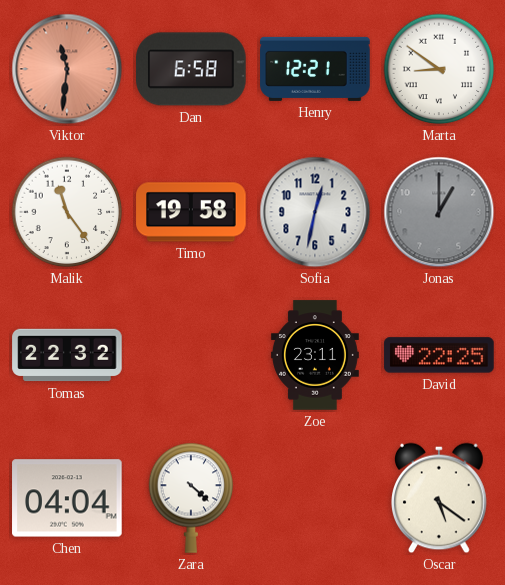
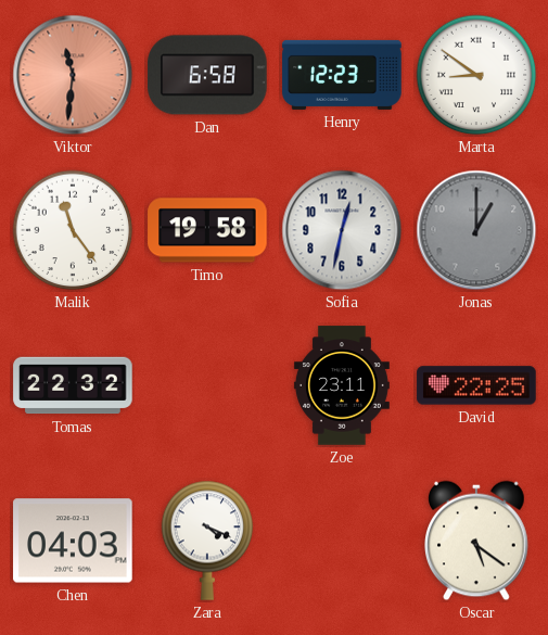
Henry: 12:21 -> 12:23
Chen: 04:04 -> 04:03
Zara: 4:22 -> 4:19
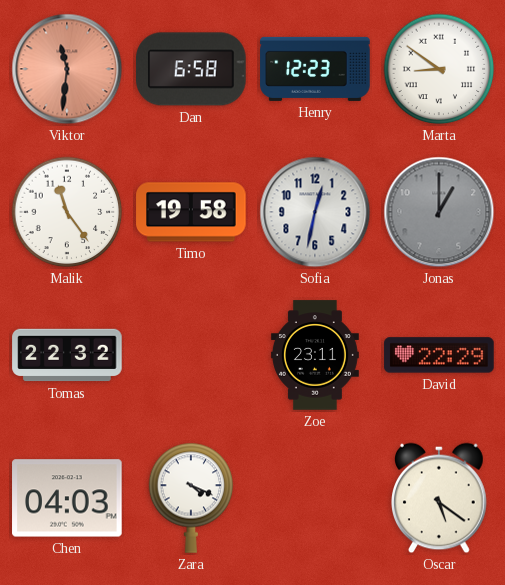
David: 22:25 -> 22:29
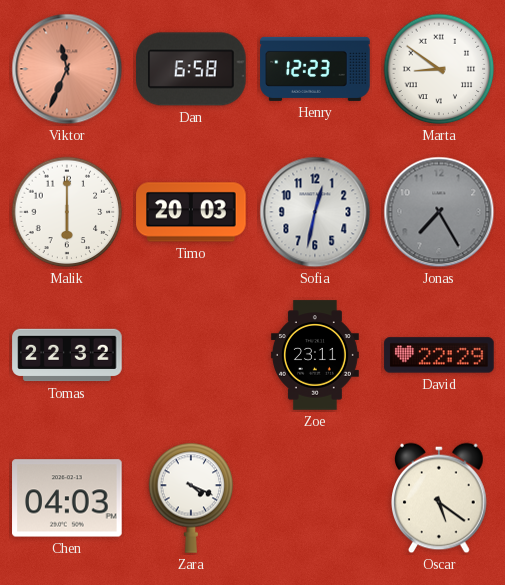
Viktor: 11:31 -> 11:34
Malik: 11:24 -> 6:00
Timo: 19:58 -> 20:03
Jonas: 1:00 -> 7:25
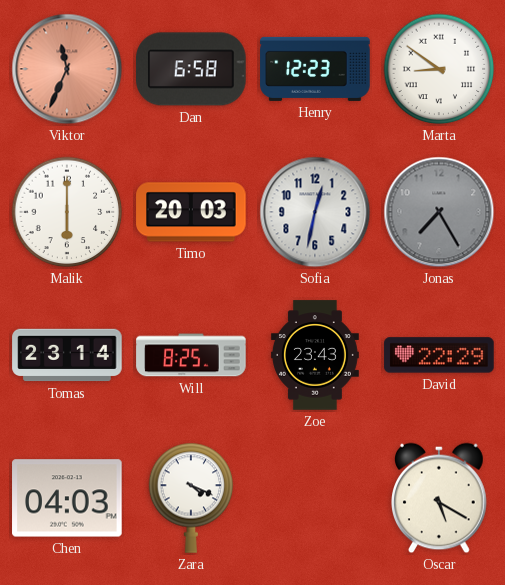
Tomas: 22:32 -> 23:14
Will: none -> 8:25
Zoe: 23:11 -> 23:43
Oscar: 5:21 -> 5:20
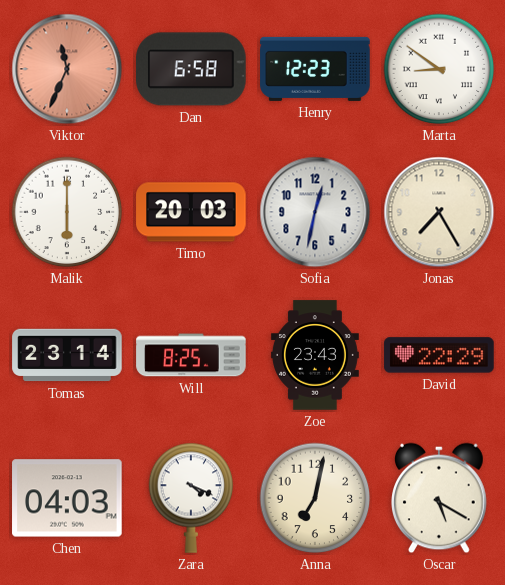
Jonas dial: grey -> cream
Anna: none -> 7:02
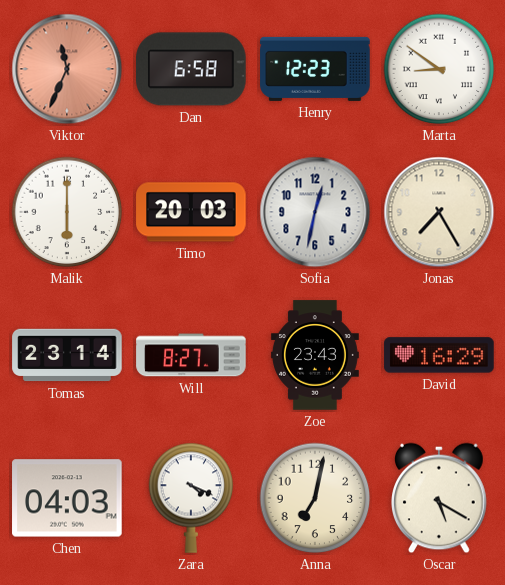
Will: 8:25 -> 8:27
David: 22:29 -> 16:29
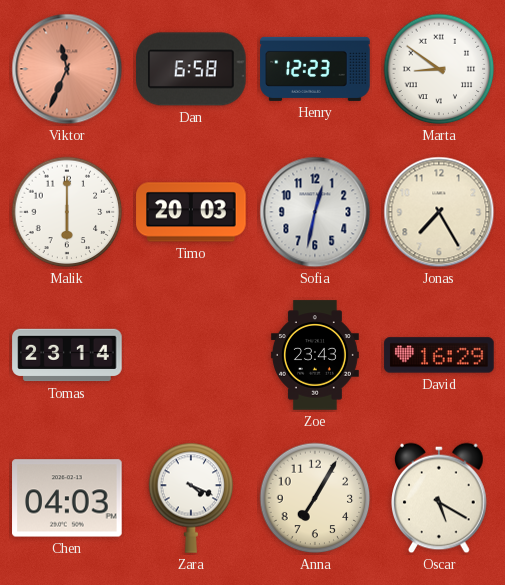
Will: 8:27 -> none
Anna: 7:02 -> 7:05
